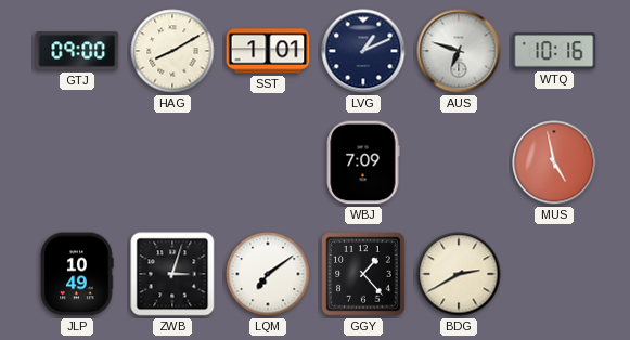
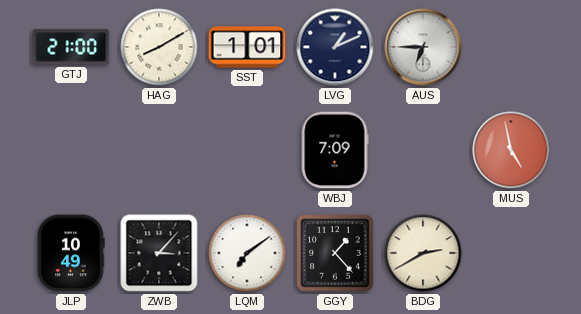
GTJ: 09:00 -> 21:00
AUS: 6:48 -> 6:45
WTQ: 10:16 -> none
ZWB: 3:03 -> 3:07
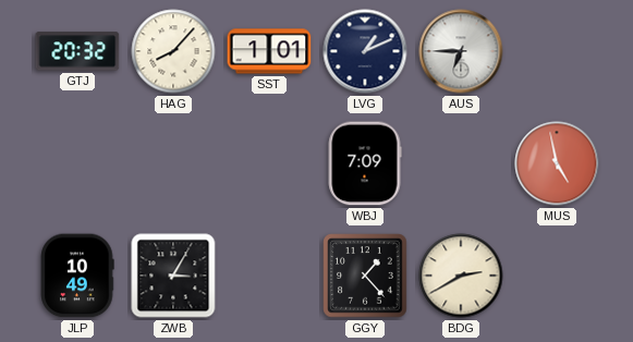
GTJ: 21:00 -> 20:32
HAG: 8:10 -> 8:07
ZWB: 3:07 -> 3:05
LQM: 7:09 -> none
